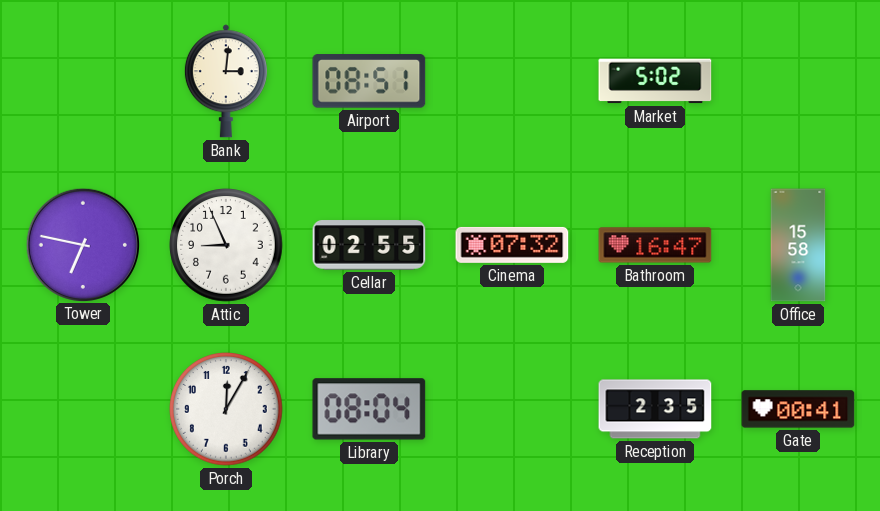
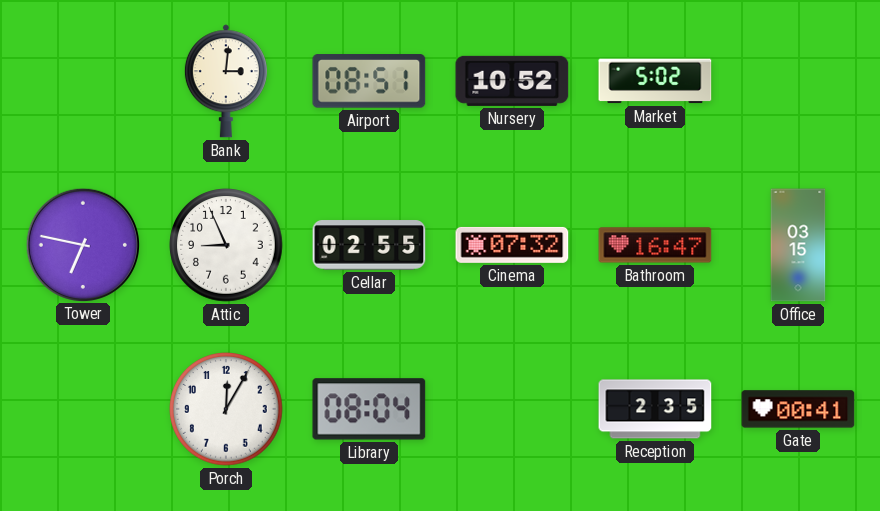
Nursery: none -> 10:52
Office: 15:58 -> 03:15
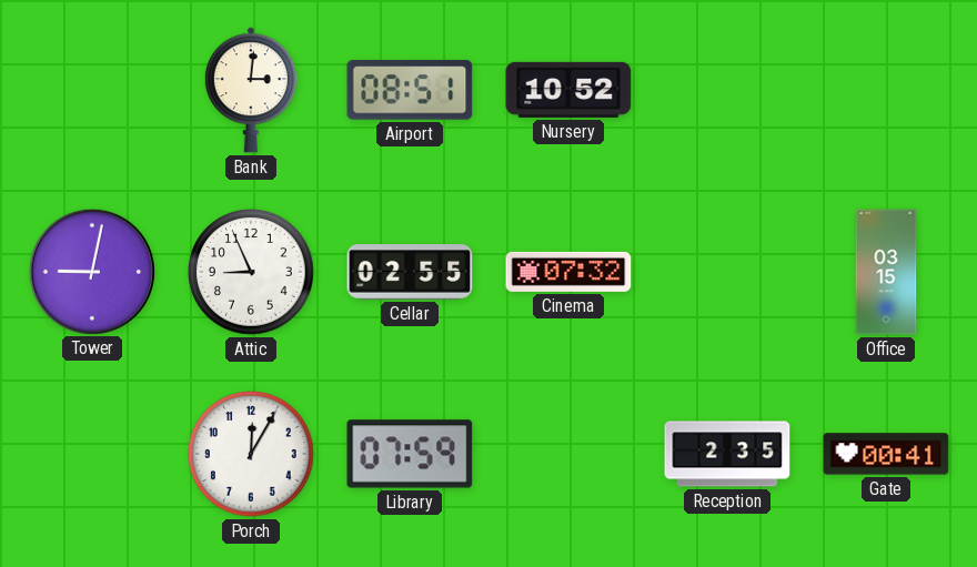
Market: 5:02 -> none
Tower: 6:47 -> 9:02
Bathroom: 16:47 -> none
Library: 08:04 -> 07:59
